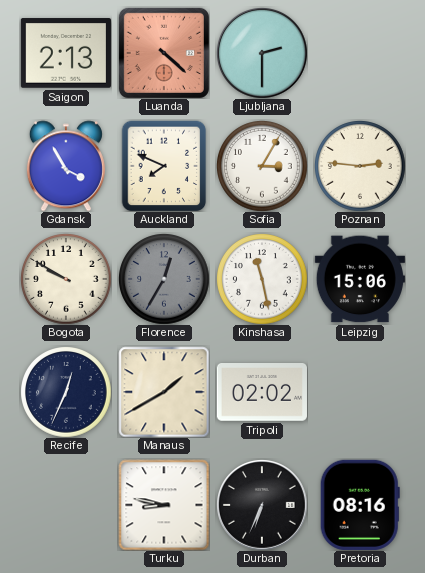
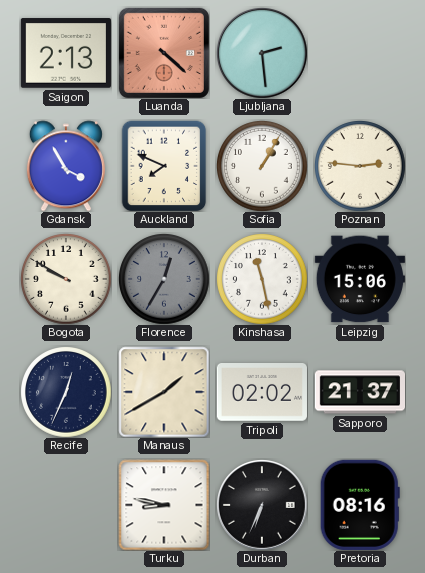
Ljubljana: 2:30 -> 2:29
Sofia: 3:05 -> 1:05
Sapporo: none -> 21:37
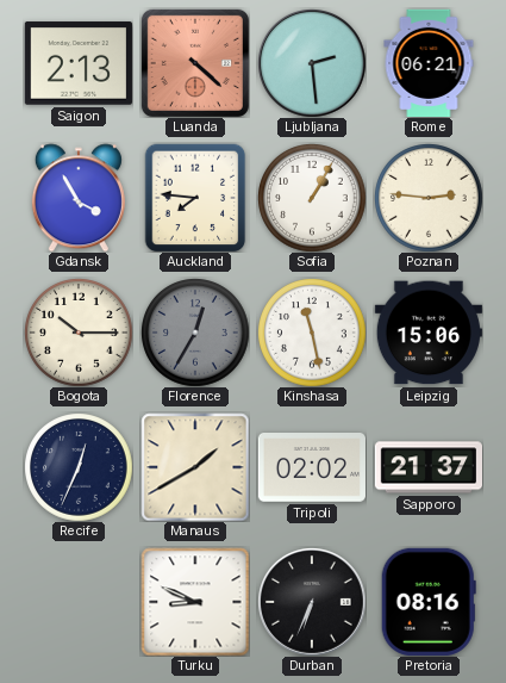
Rome: none -> 06:21
Auckland: 7:49 -> 7:46
Bogota: 9:50 -> 10:15
Turku: 8:47 -> 8:49
